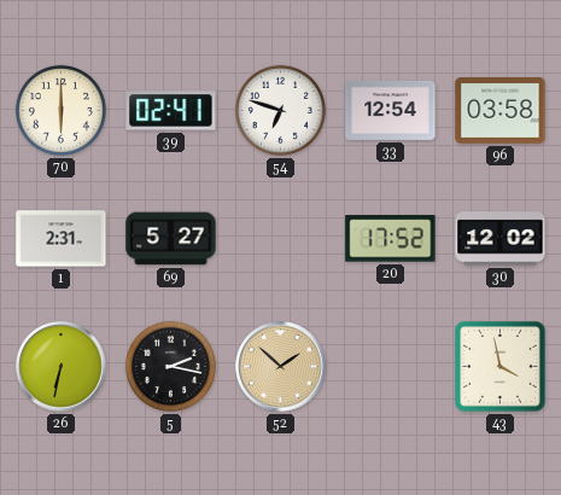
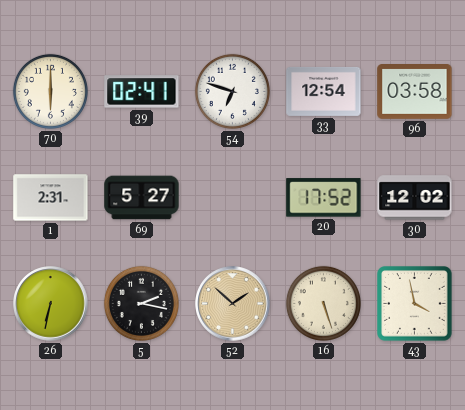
16: none -> 5:27
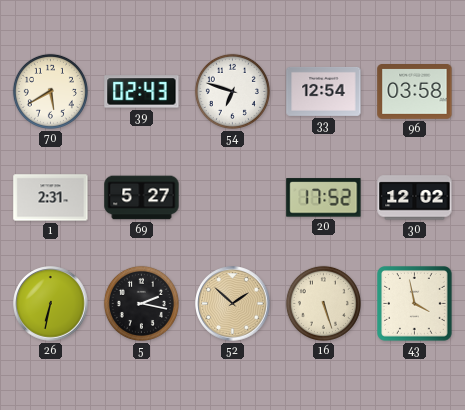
70: 6:00 -> 5:40
39: 02:41 -> 02:43
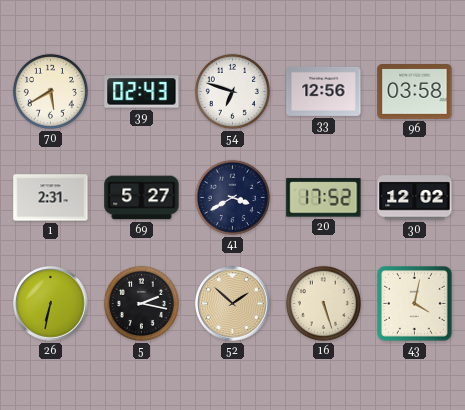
33: 12:54 -> 12:56
41: none -> 3:40
43: 3:58 -> 4:02
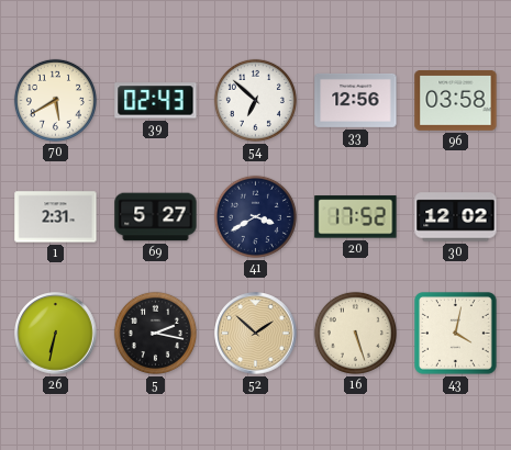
54: 6:48 -> 6:52
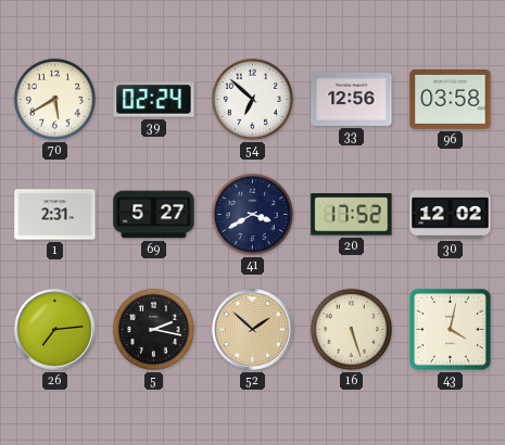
39: 02:43 -> 02:24
26: 6:32 -> 7:14
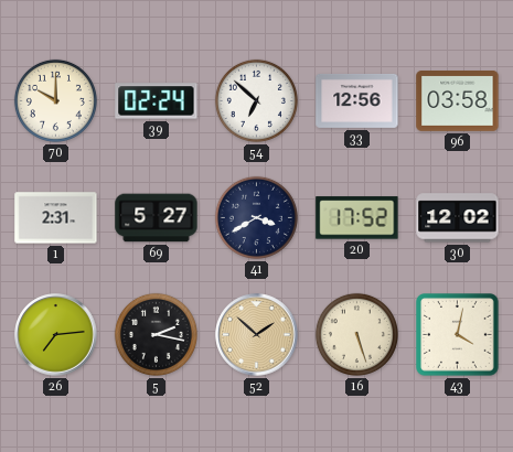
70: 5:40 -> 10:00
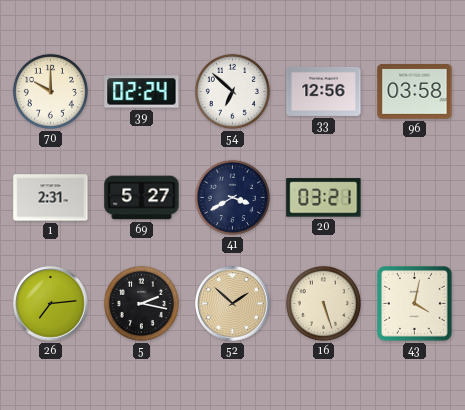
20: 17:52 -> 03:21
30: 12:02 -> none
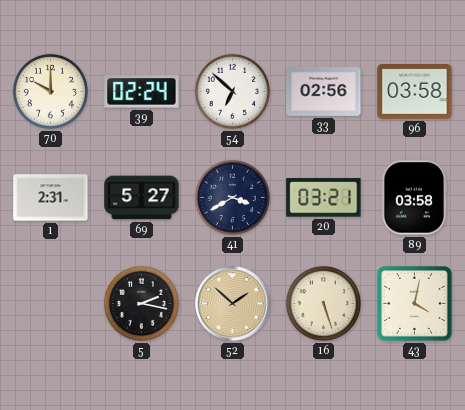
33: 12:56 -> 02:56
89: none -> 03:58
26: 7:14 -> none
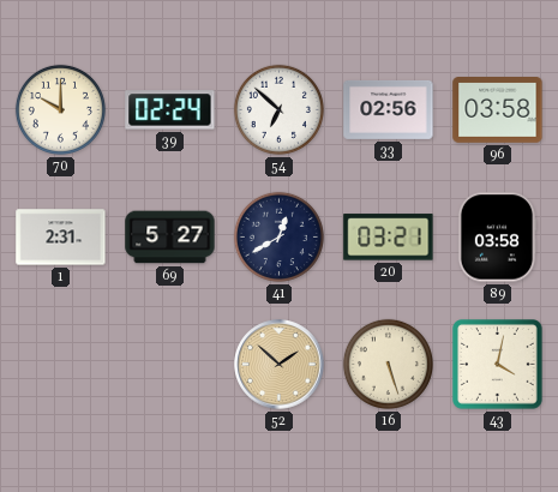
41: 3:40 -> 12:40
5: 2:17 -> none
